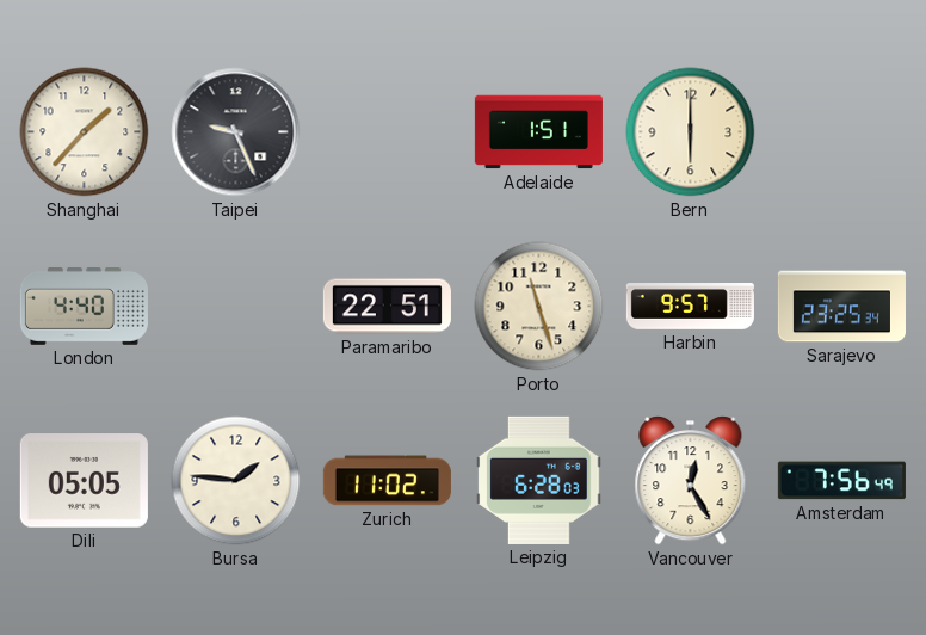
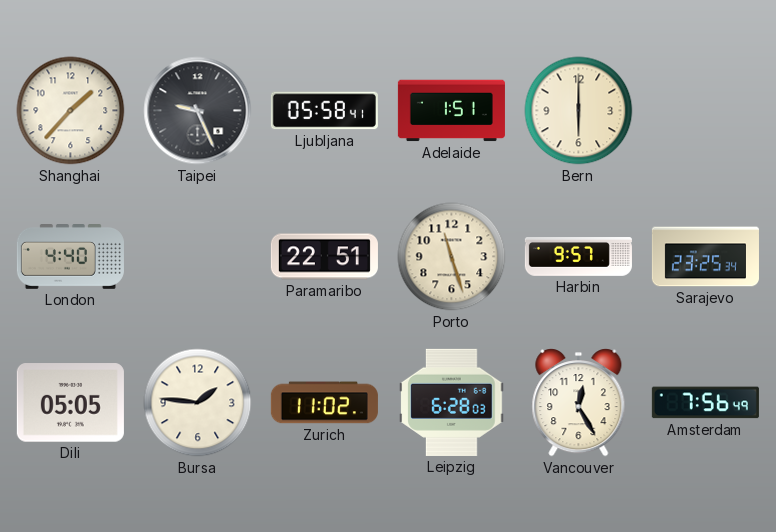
Ljubljana: none -> 05:58
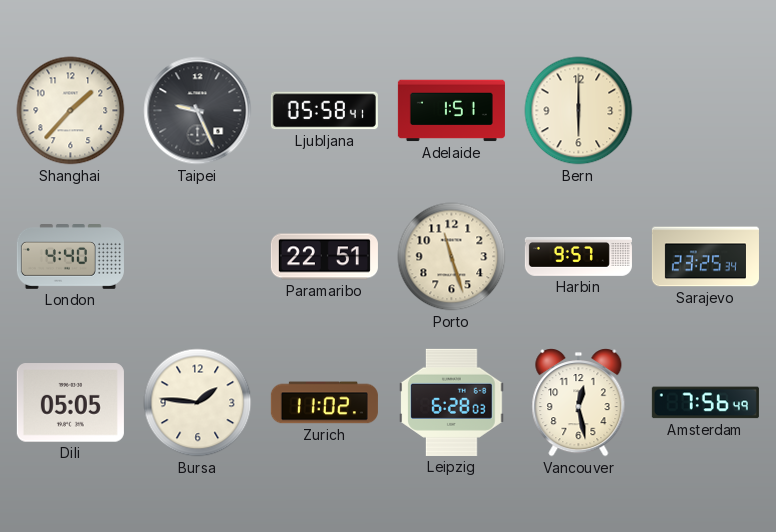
Vancouver: 12:25 -> 12:28
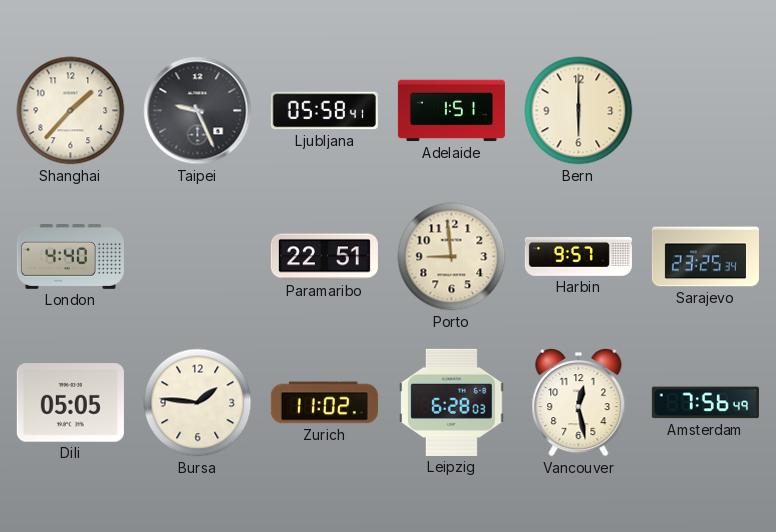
Porto: 11:27 -> 8:59
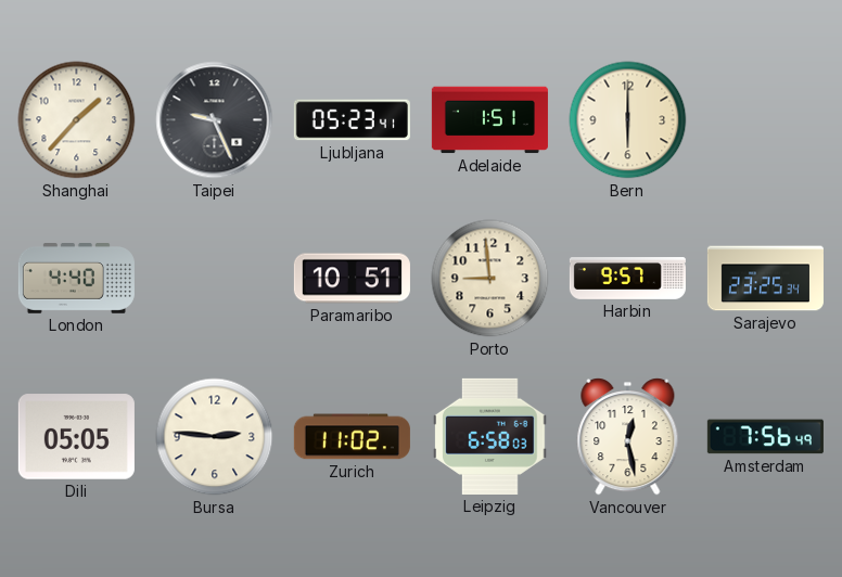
Ljubljana: 05:58 -> 05:23
Paramaribo: 22:51 -> 10:51
Bursa: 1:46 -> 2:46
Leipzig: 6:28 -> 6:58
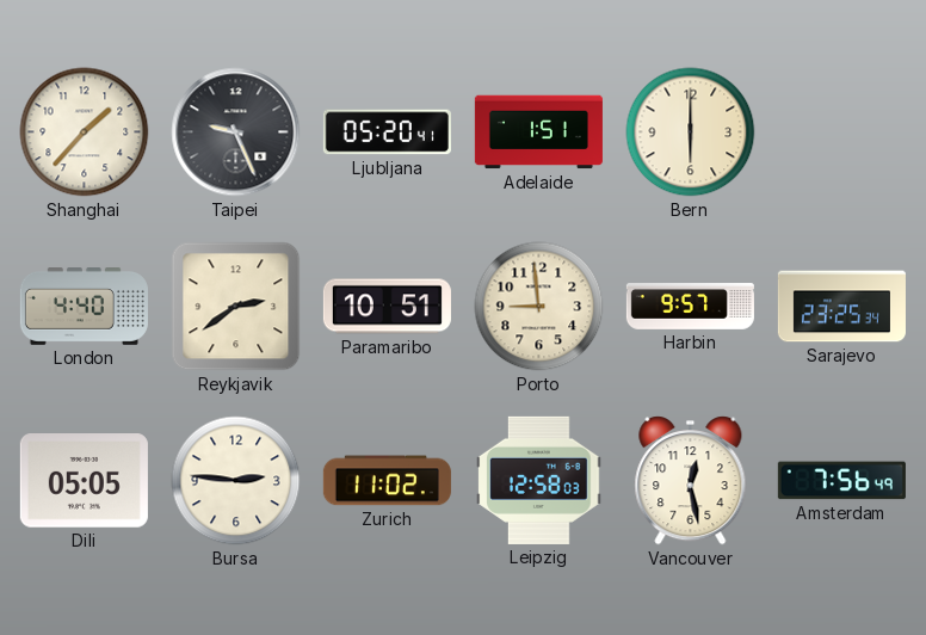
Ljubljana: 05:23 -> 05:20
Reykjavik: none -> 2:39
Leipzig: 6:58 -> 12:58
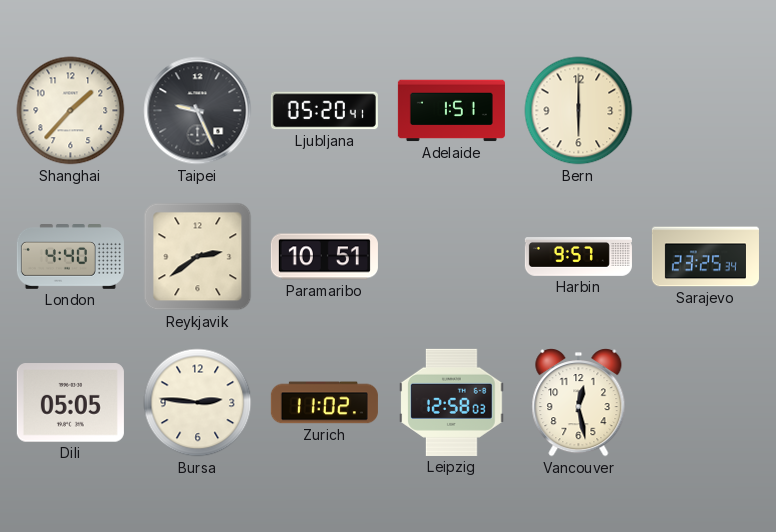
Porto: 8:59 -> none
Amsterdam: 7:56 -> none
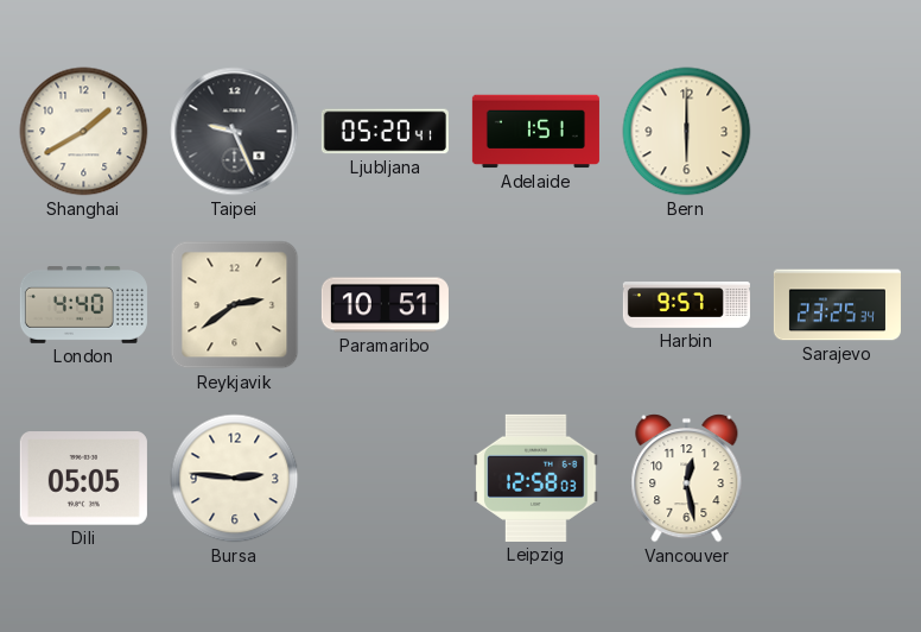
Shanghai: 1:37 -> 1:40
Zurich: 11:02 -> none
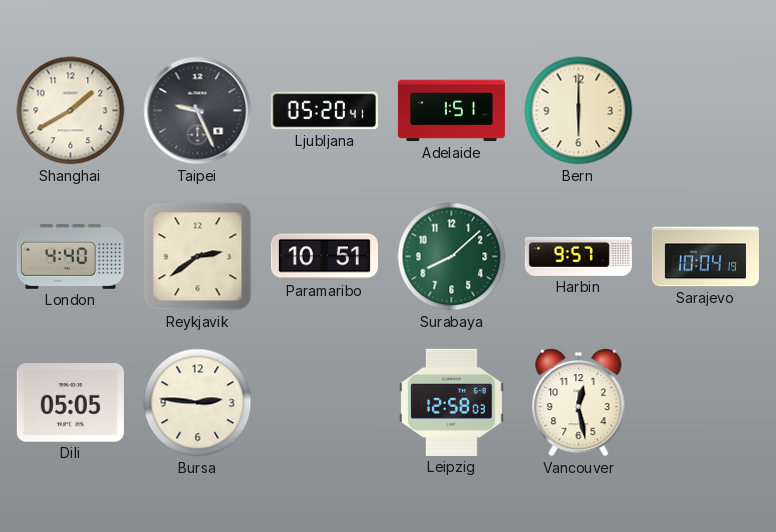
Surabaya: none -> 8:08
Sarajevo: 23:25 -> 10:04
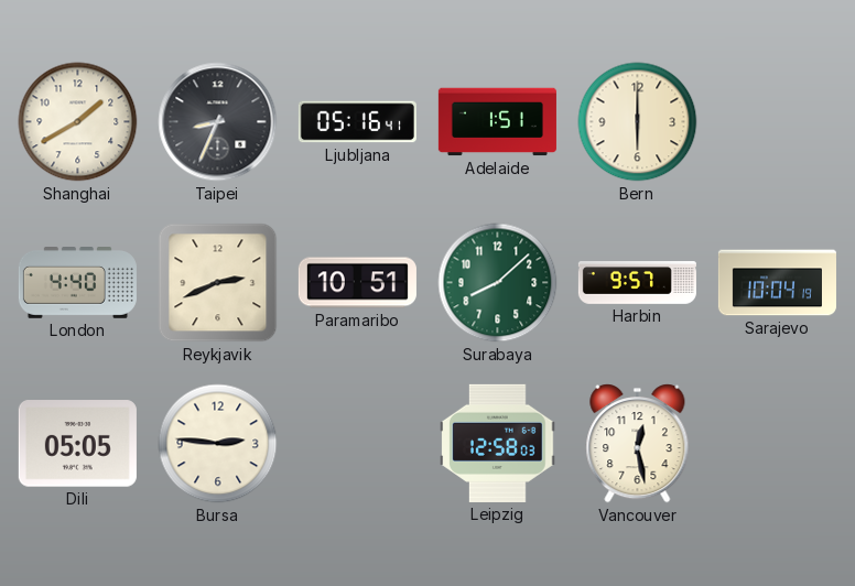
Taipei: 9:26 -> 8:34
Ljubljana: 05:20 -> 05:16
Reykjavik: 2:39 -> 2:41
